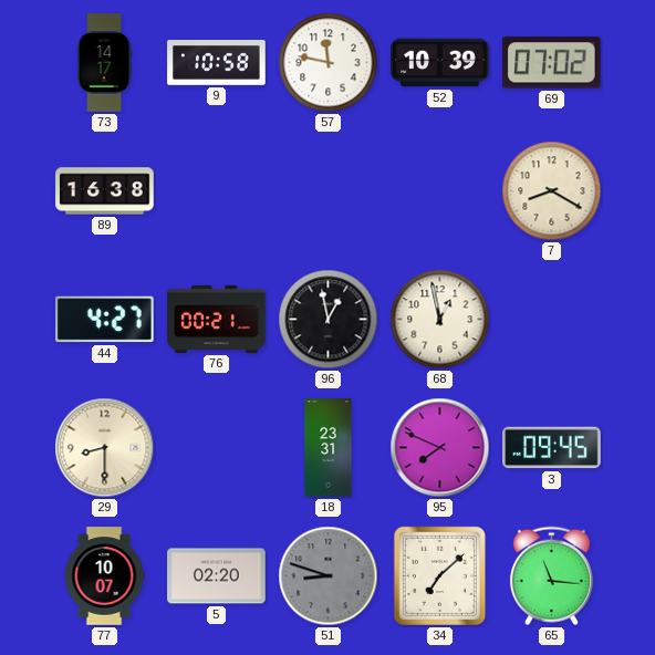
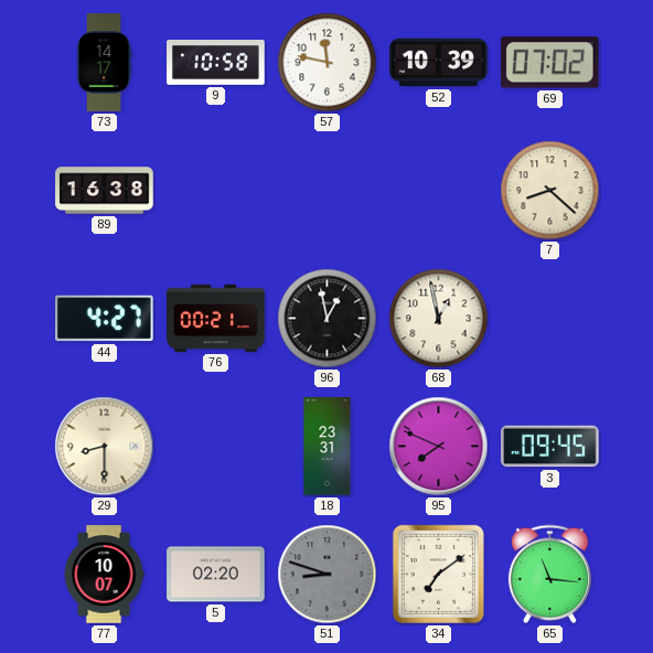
7: 8:20 -> 8:22
34: 7:08 -> 7:09
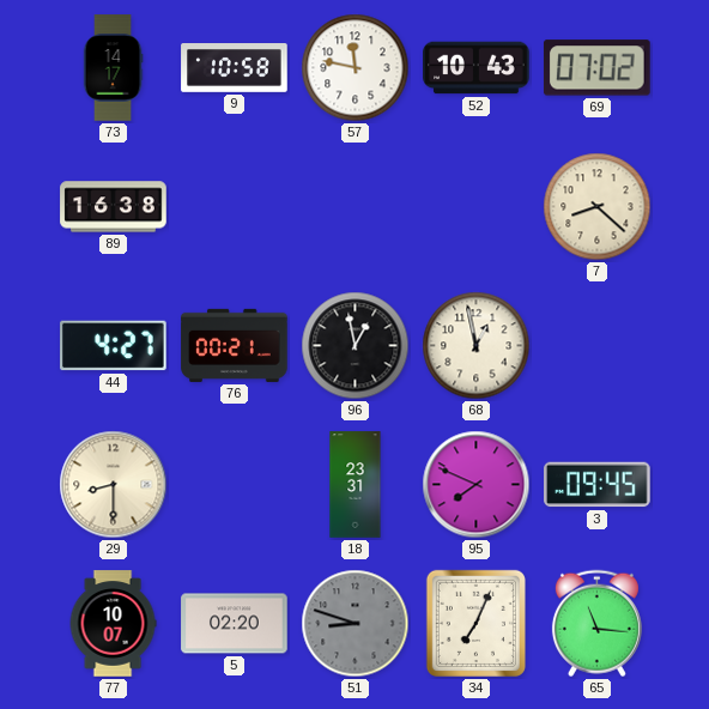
52: 10:39 -> 10:43
34: 7:09 -> 7:04
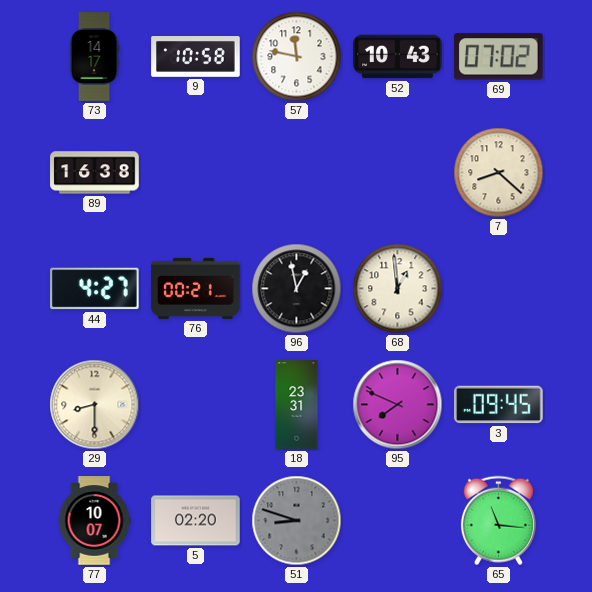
68: 12:58 -> 12:59
34: 7:04 -> none
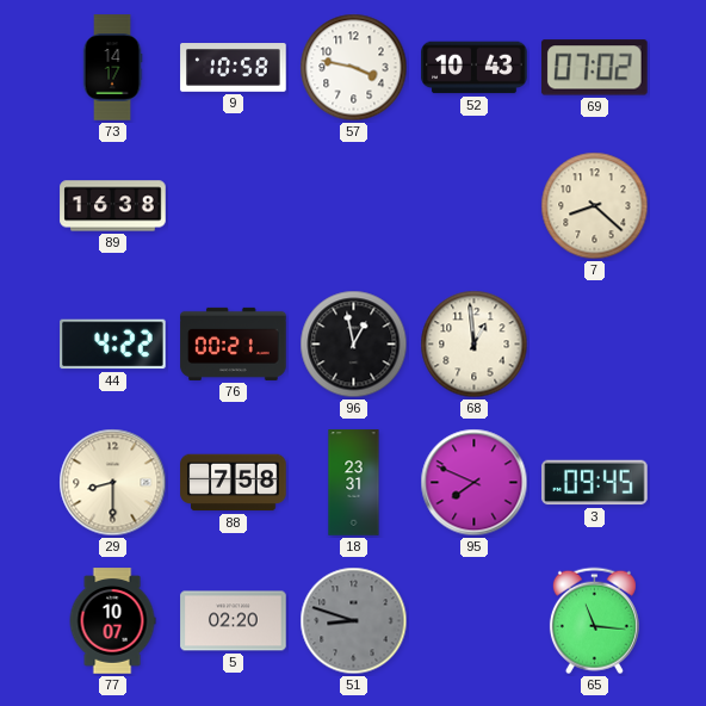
57: 11:47 -> 3:47
44: 4:27 -> 4:22
88: none -> 7:58
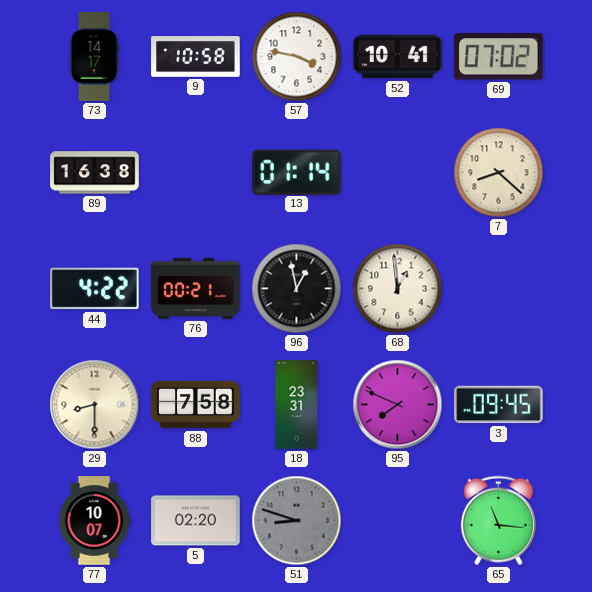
52: 10:43 -> 10:41
13: none -> 01:14
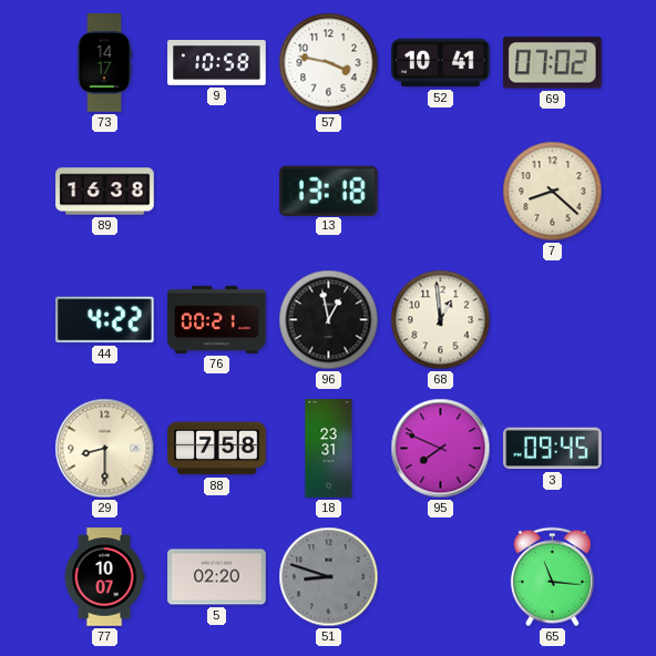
13: 01:14 -> 13:18
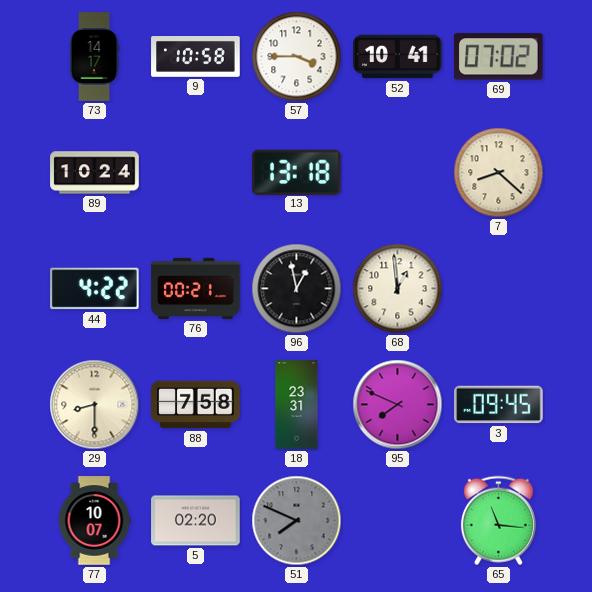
57: 3:47 -> 3:45
89: 16:38 -> 10:24
51: 8:48 -> 7:49
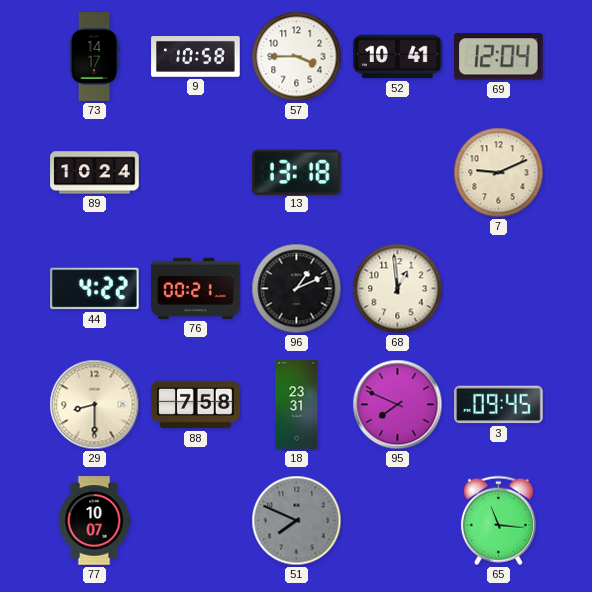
69: 07:02 -> 12:04
7: 8:22 -> 9:11
96: 12:58 -> 1:11
5: 02:20 -> none
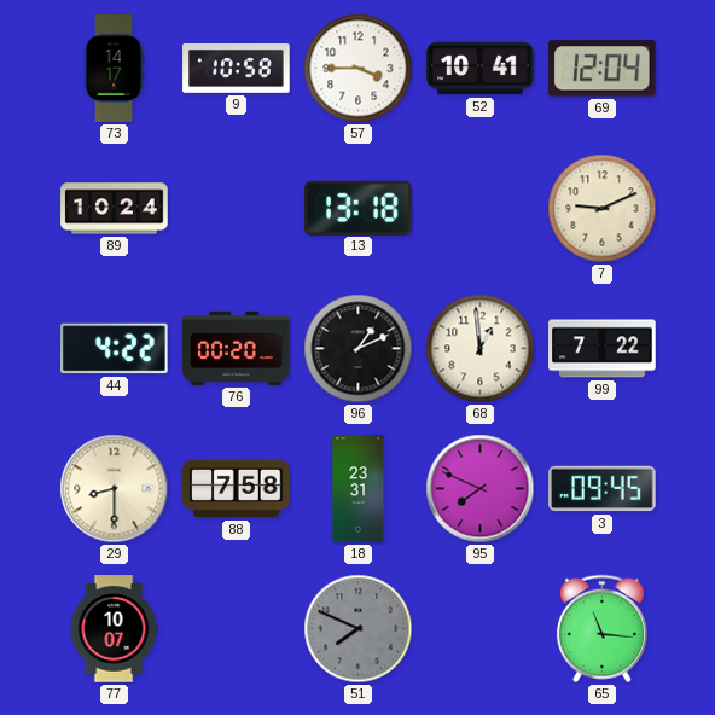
76: 00:21 -> 00:20
99: none -> 7:22
